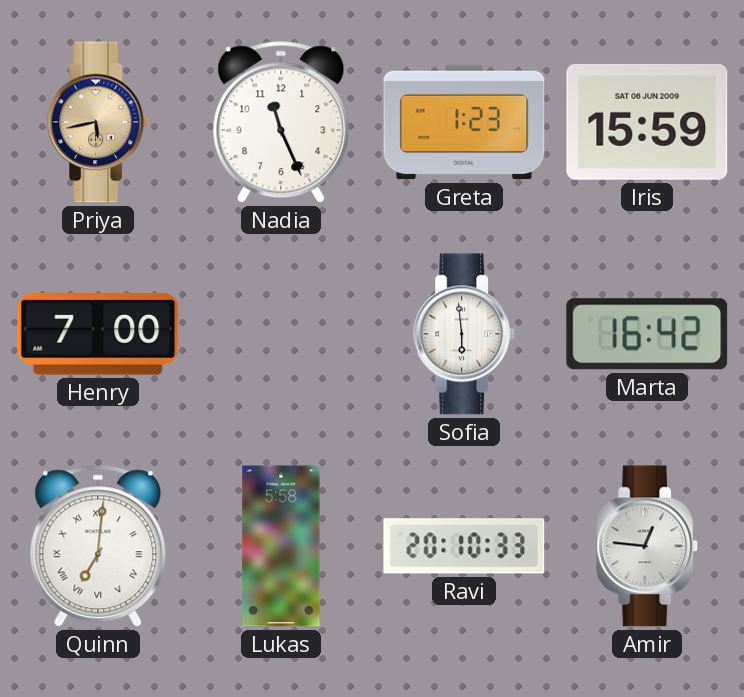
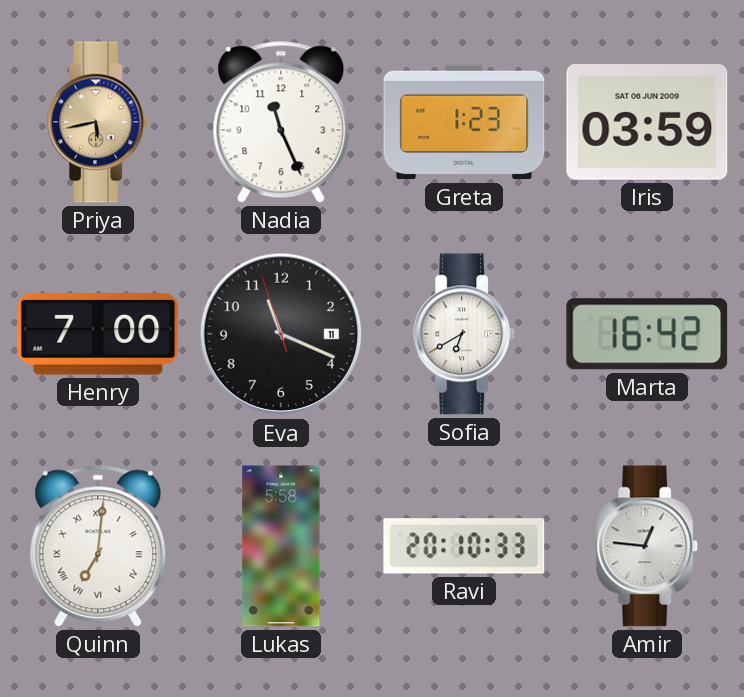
Iris: 15:59 -> 03:59
Eva: none -> 11:18
Sofia: 5:59 -> 6:40
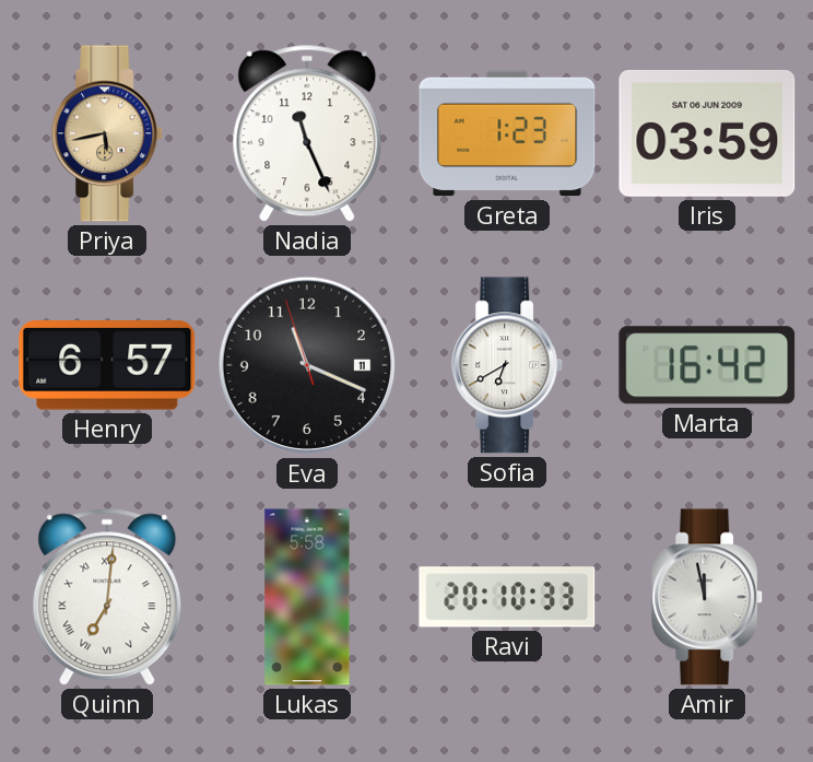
Henry: 7:00 -> 6:57
Amir: 12:46 -> 11:58
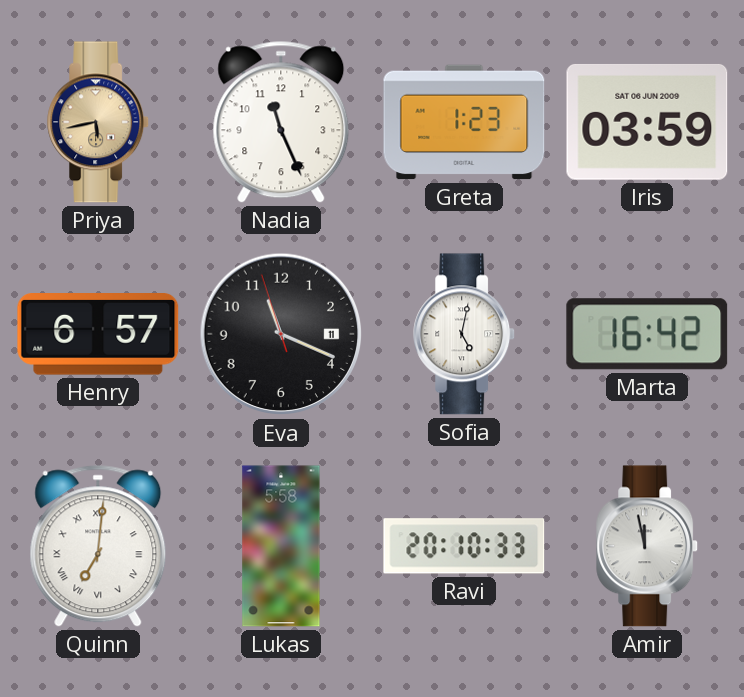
Sofia: 6:40 -> 5:02
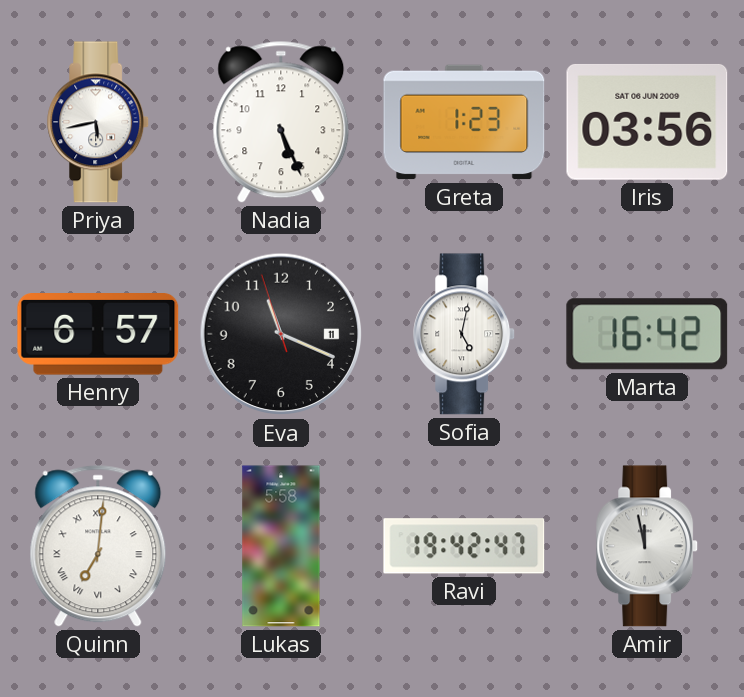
Priya dial: champagne -> white
Nadia: 11:26 -> 5:26
Iris: 03:59 -> 03:56
Ravi: 20:10 -> 19:42
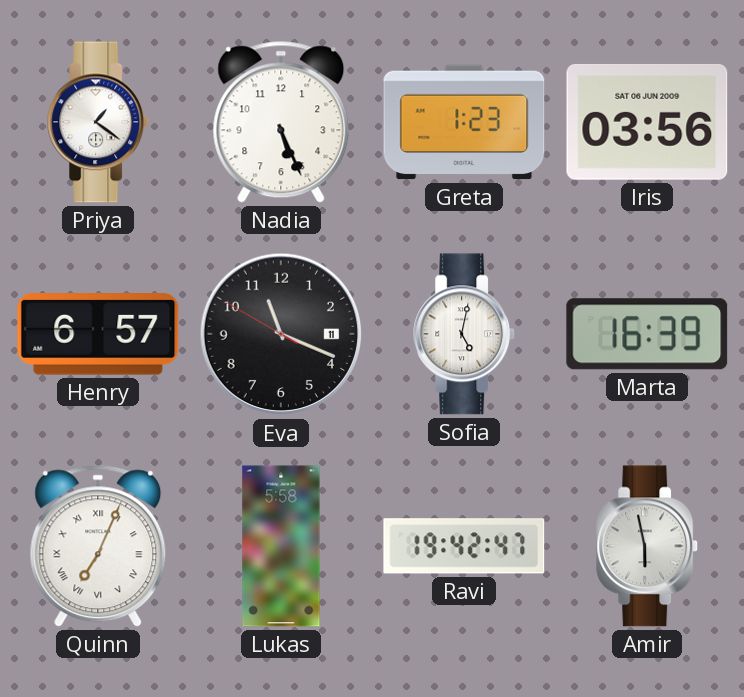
Priya: 5:43 -> 1:21
Eva: 11:18:57 -> 11:18:50
Marta: 16:42 -> 16:39
Quinn: 7:01 -> 7:04
Amir: 11:58 -> 5:58
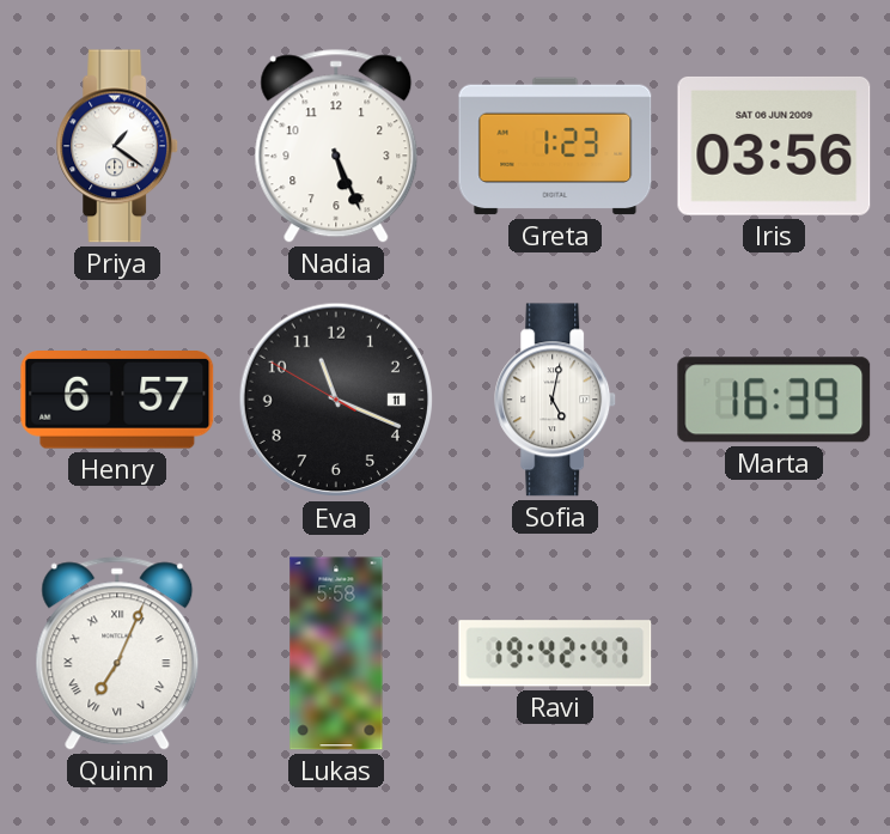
Amir: 5:58 -> none
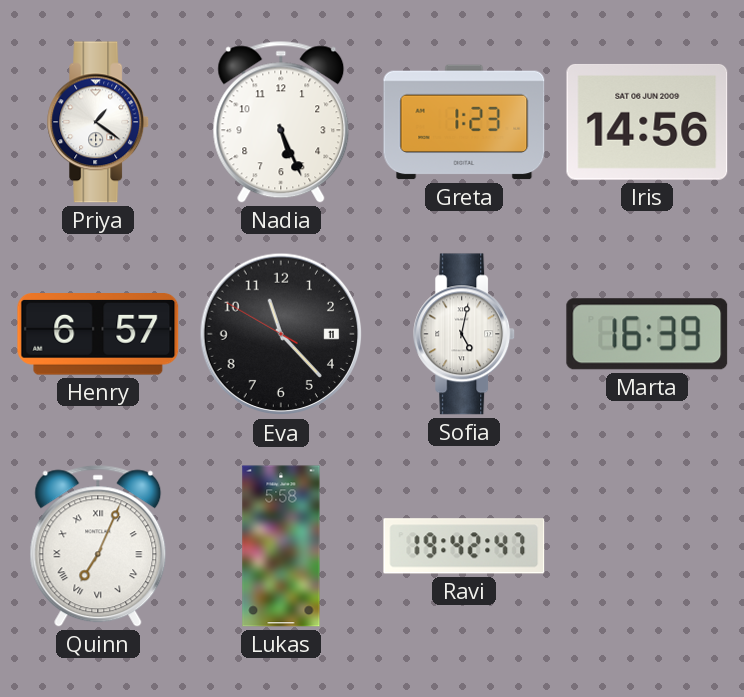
Iris: 03:56 -> 14:56
Eva: 11:18 -> 11:22
